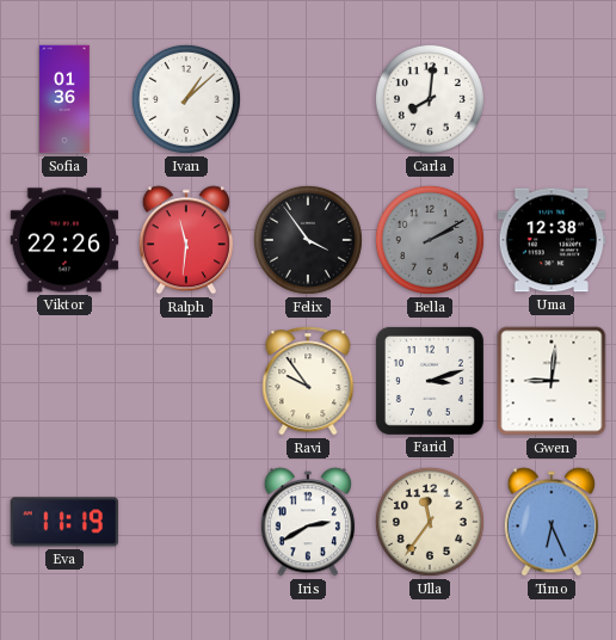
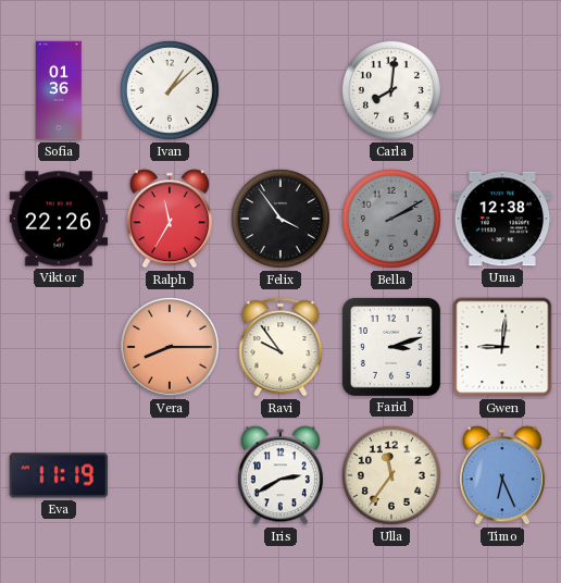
Ralph: 11:31 -> 11:35
Vera: none -> 8:15
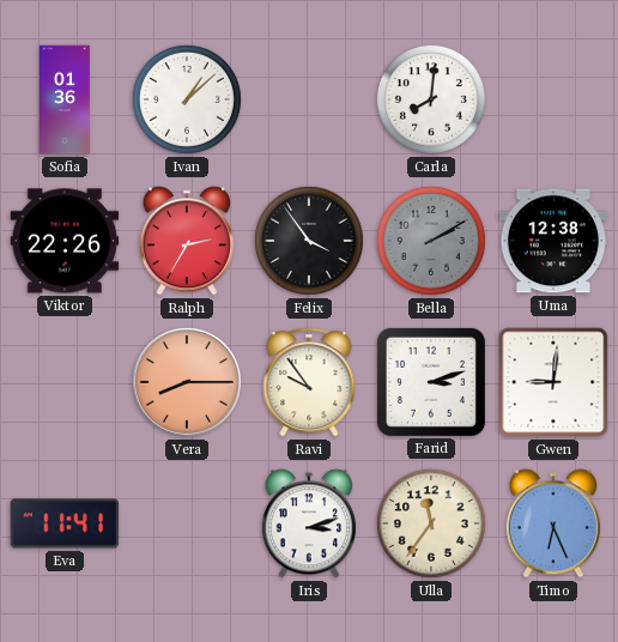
Ralph: 11:35 -> 2:35
Eva: 11:19 -> 11:41
Iris: 2:40 -> 3:12
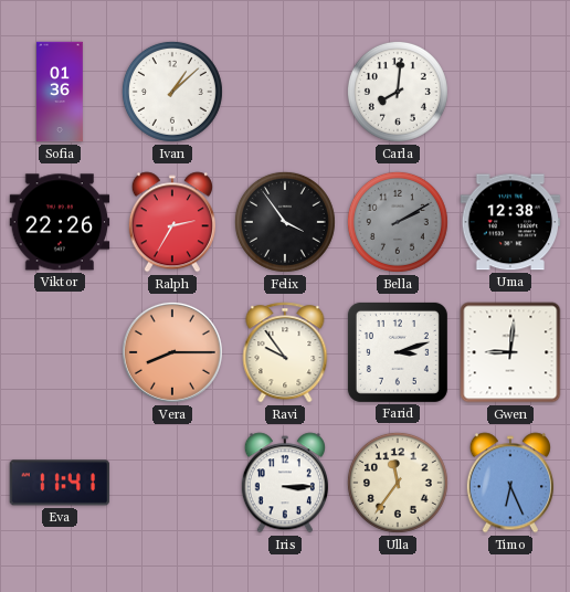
Iris: 3:12 -> 3:15
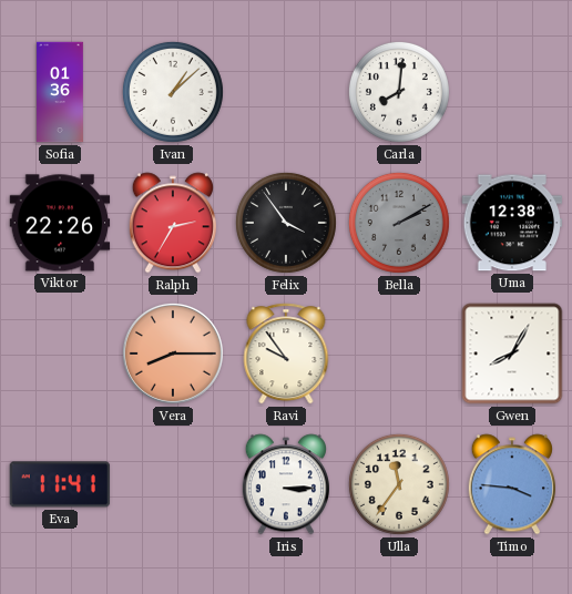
Farid: 3:12 -> none
Gwen: 9:01 -> 8:05
Timo: 6:26 -> 3:46
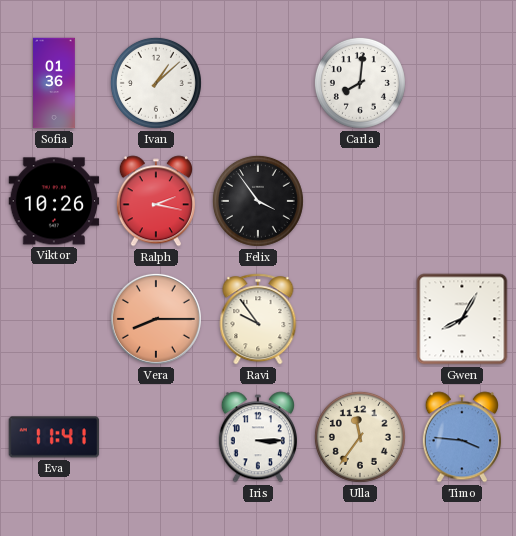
Viktor: 22:26 -> 10:26
Ralph: 2:35 -> 2:17
Bella: 2:10 -> none
Uma: 12:38 -> none
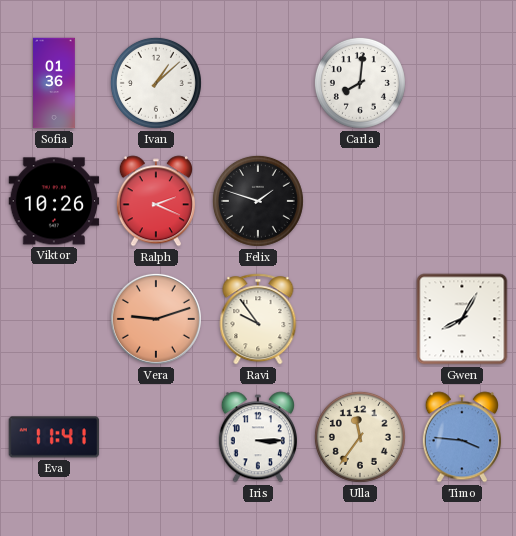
Ralph: 2:17 -> 2:19
Felix: 3:54 -> 1:48
Vera: 8:15 -> 9:12
